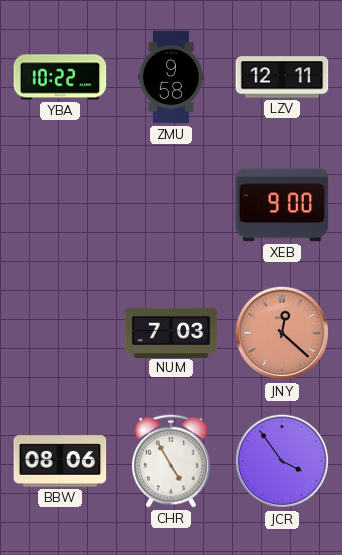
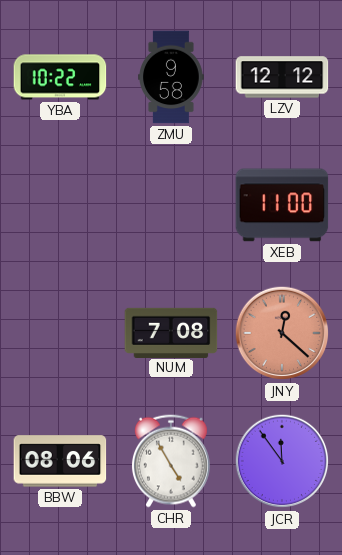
LZV: 12:11 -> 12:12
XEB: 9:00 -> 11:00
NUM: 7:03 -> 7:08
JCR: 3:54 -> 11:54
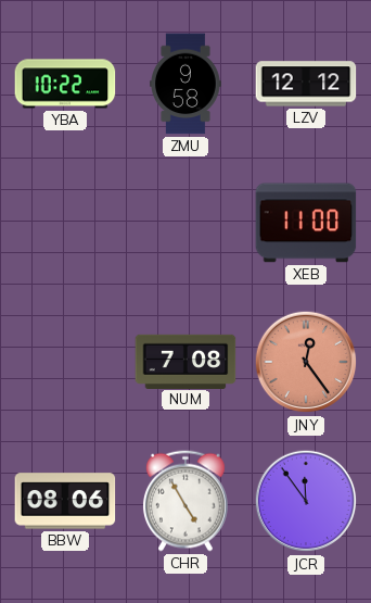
JNY: 12:22 -> 12:24
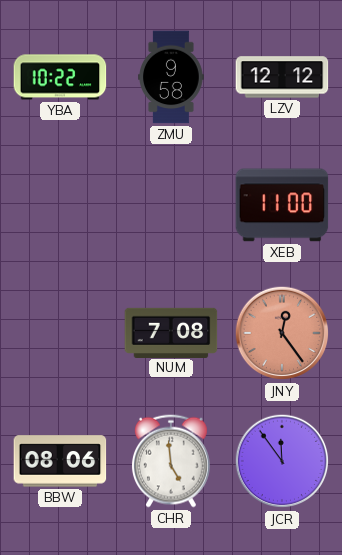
CHR: 4:55 -> 4:59
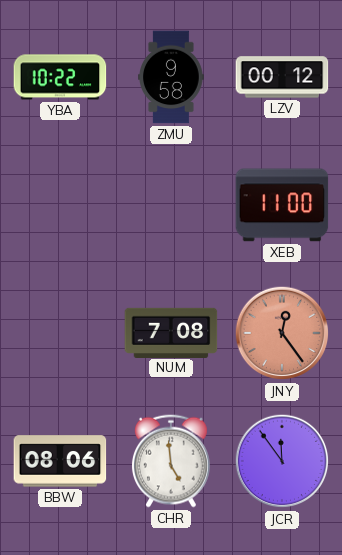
LZV: 12:12 -> 00:12
